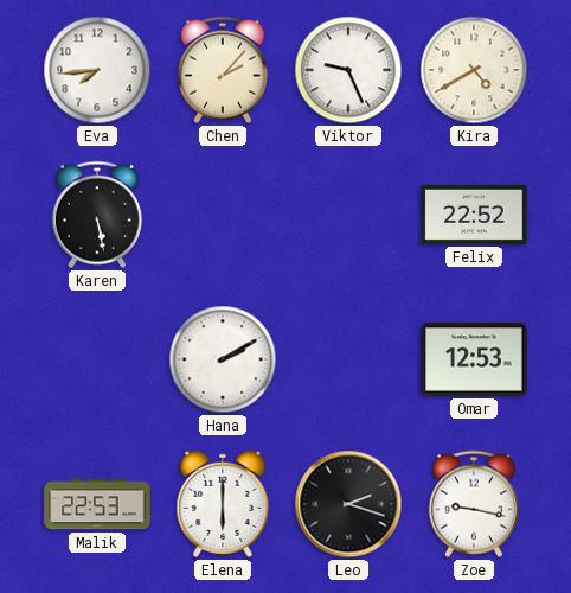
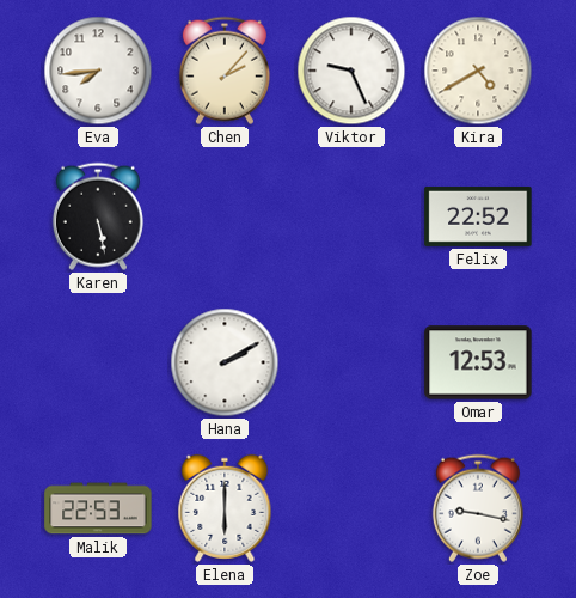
Leo: 2:18 -> none
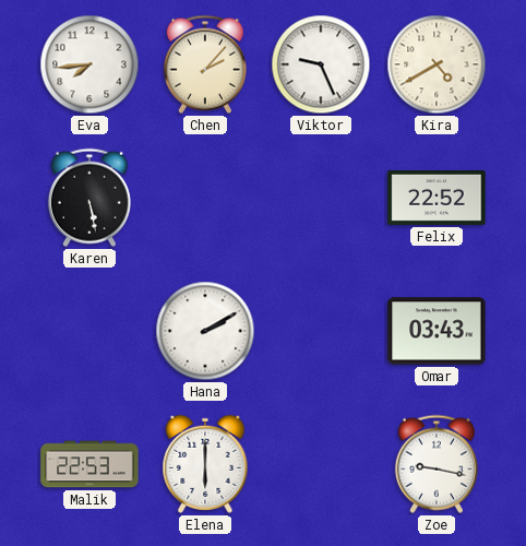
Omar: 12:53 -> 03:43
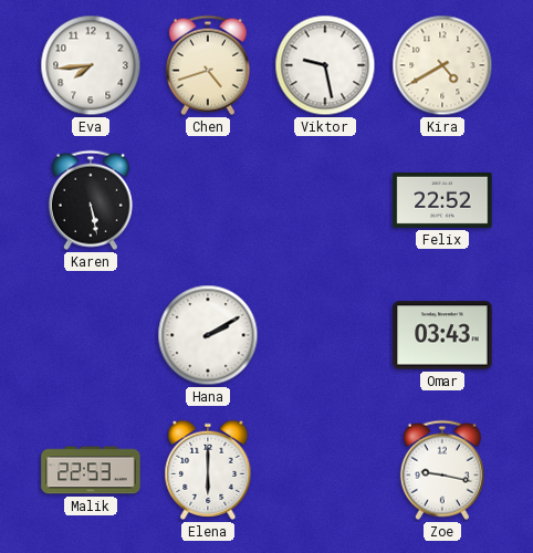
Chen: 2:07 -> 4:42
Viktor: 9:26 -> 9:28
